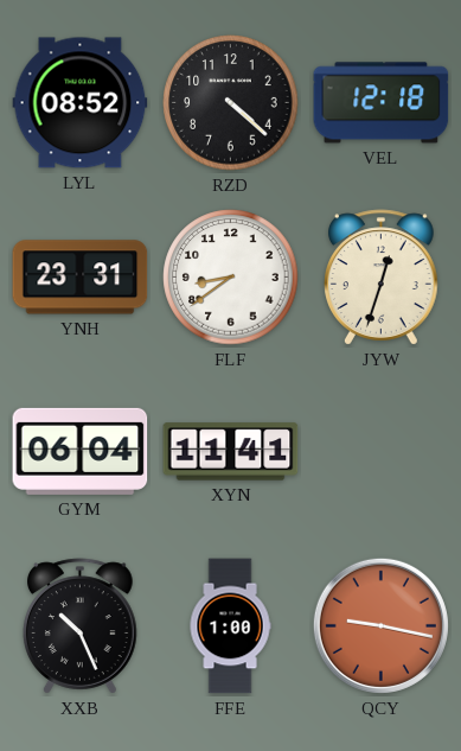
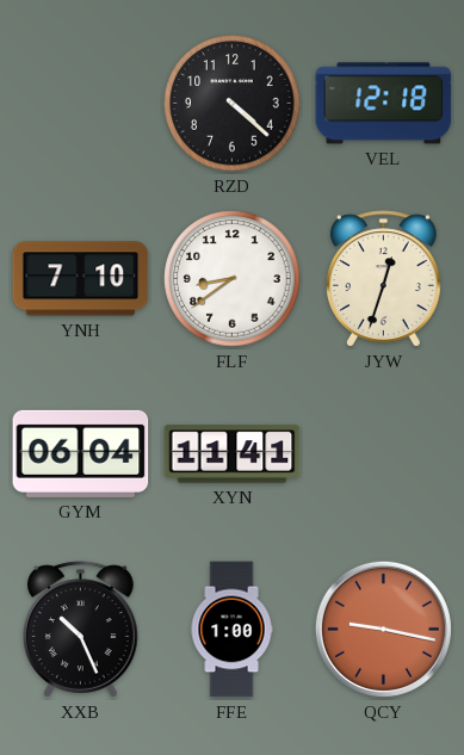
LYL: 08:52 -> none
YNH: 23:31 -> 7:10
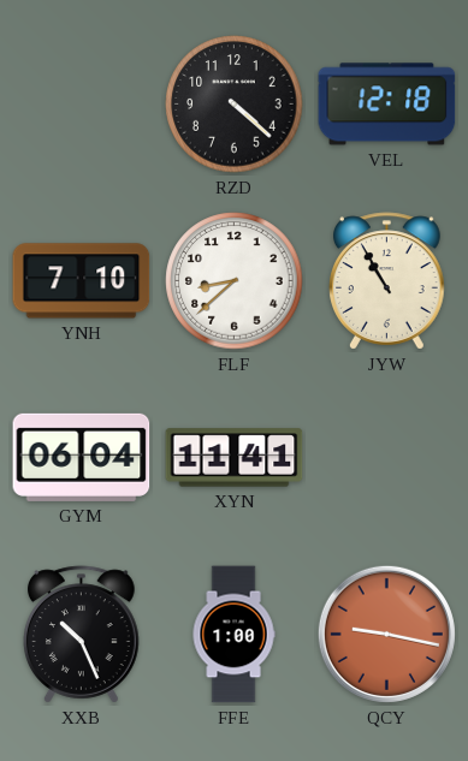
FLF: 8:39 -> 8:38
JYW: 12:33 -> 10:55
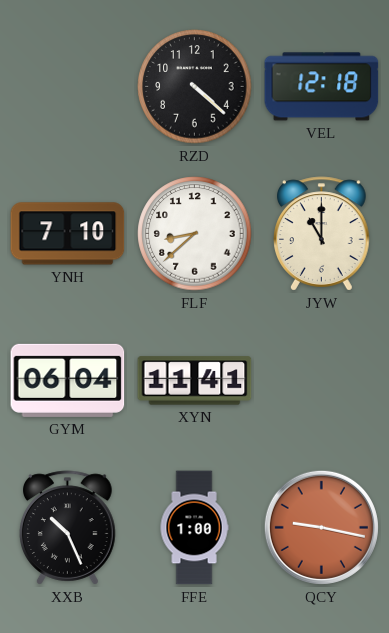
JYW: 10:55 -> 11:00
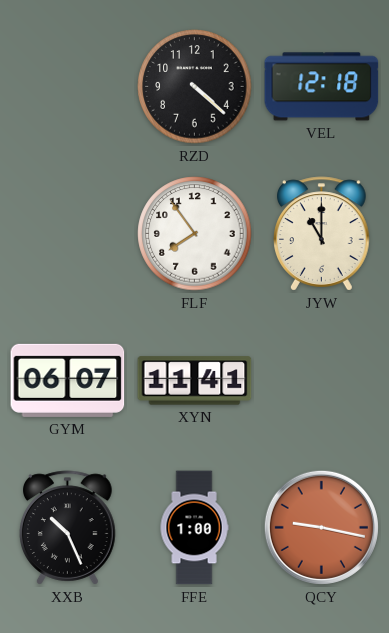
YNH: 7:10 -> none
FLF: 8:38 -> 7:54
GYM: 06:04 -> 06:07
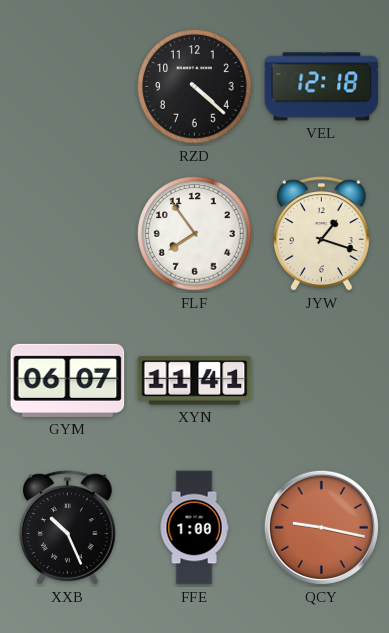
JYW: 11:00 -> 1:18
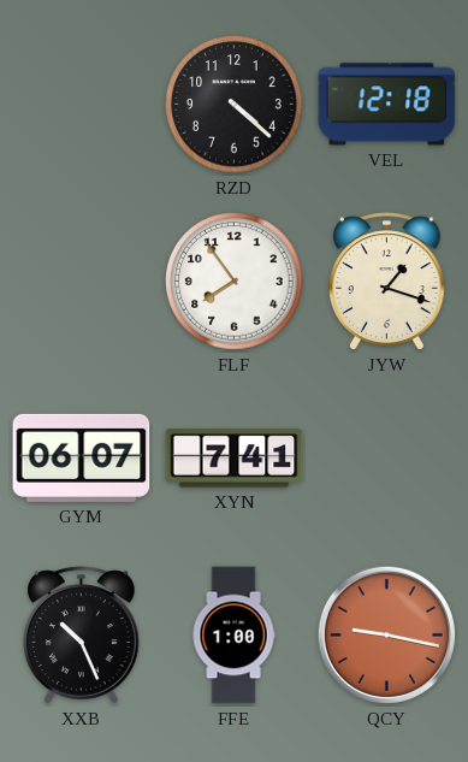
XYN: 11:41 -> 7:41
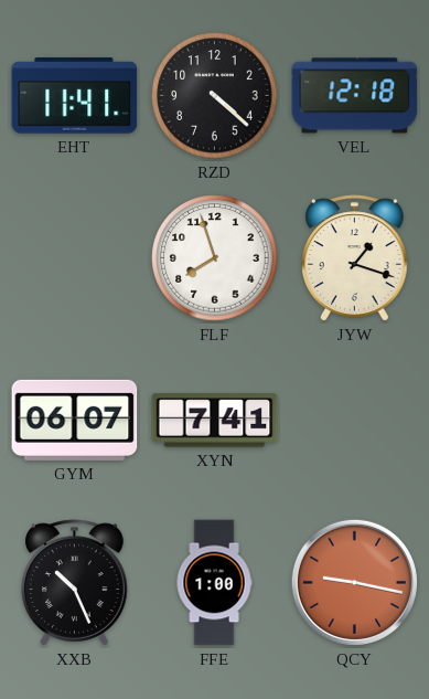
EHT: none -> 11:41
FLF: 7:54 -> 7:57
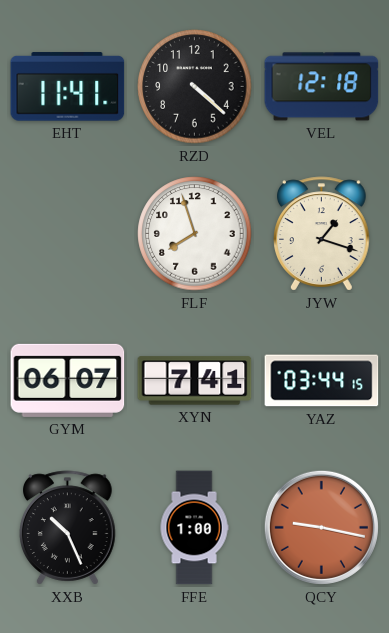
YAZ: none -> 03:44
